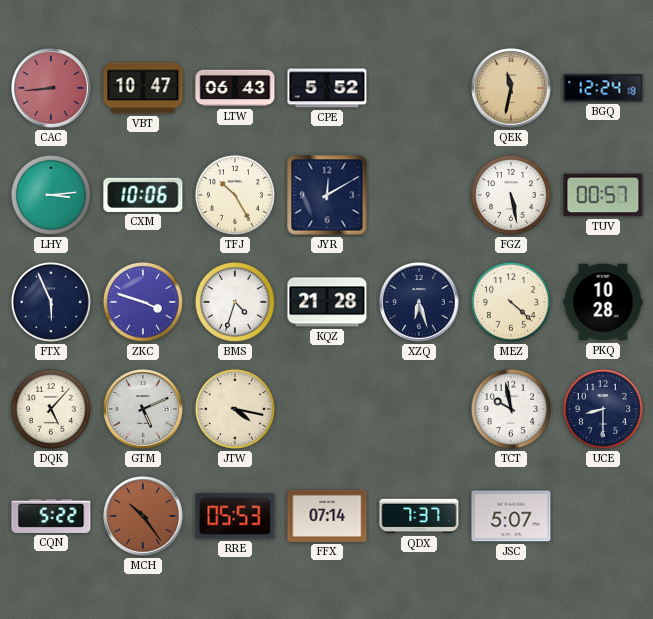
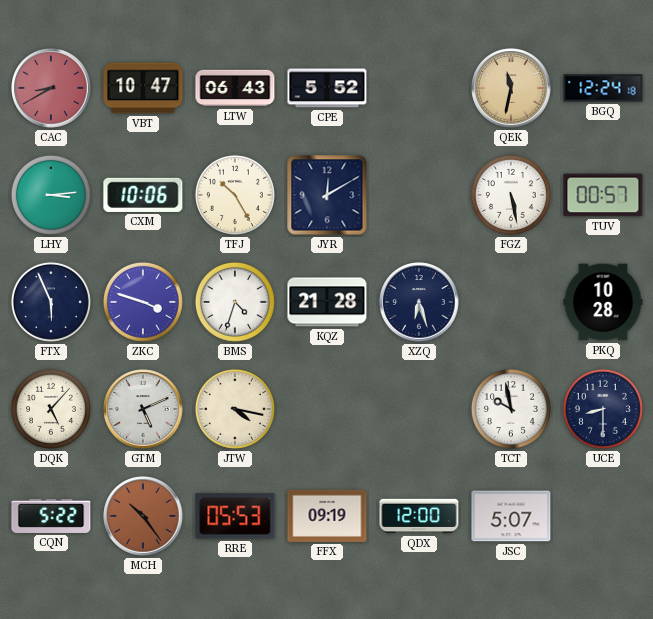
CAC: 8:44 -> 8:40
MEZ: 4:22 -> none
FFX: 07:14 -> 09:19
QDX: 7:37 -> 12:00
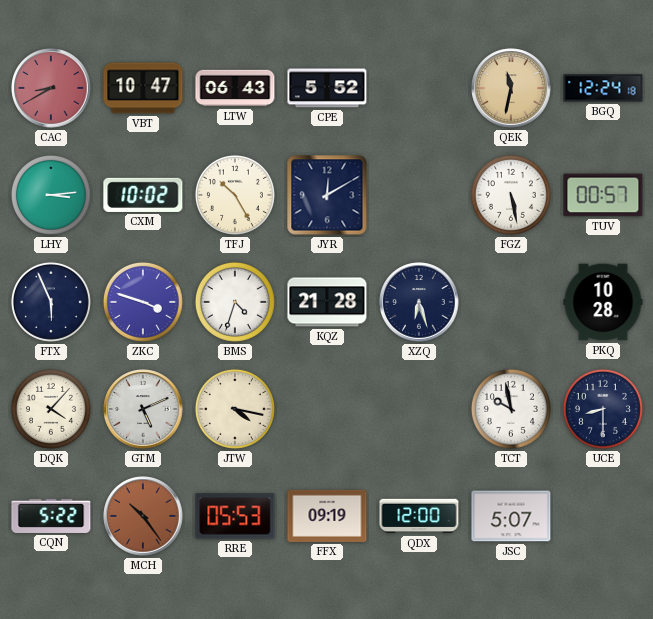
CXM: 10:06 -> 10:02
DQK: 5:07 -> 4:07
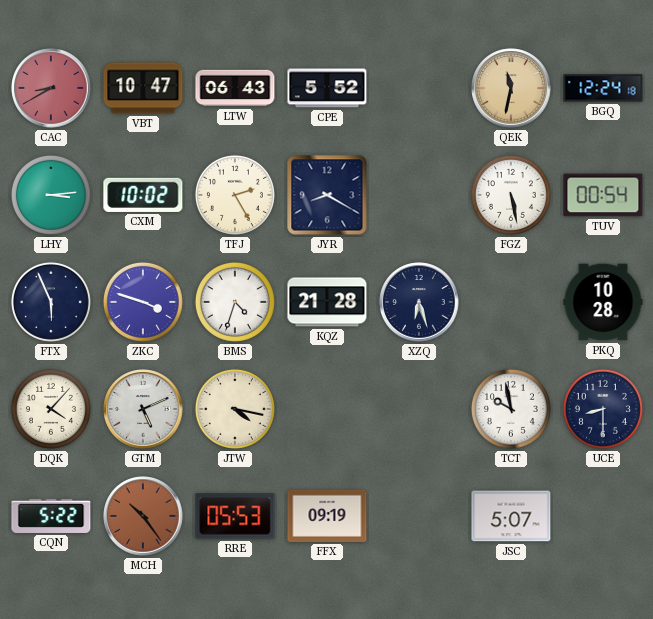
TFJ: 10:25 -> 2:25
JYR: 12:10 -> 8:20
TUV: 00:57 -> 00:54
QDX: 12:00 -> none
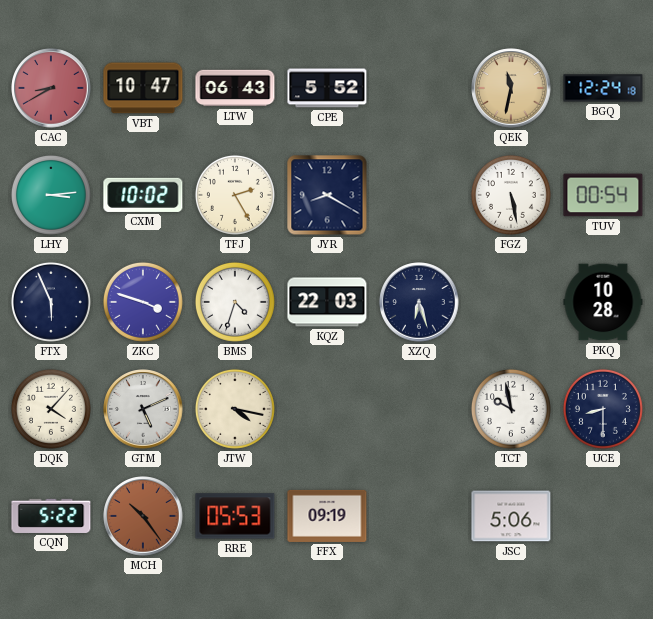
KQZ: 21:28 -> 22:03
JSC: 5:07 -> 5:06
